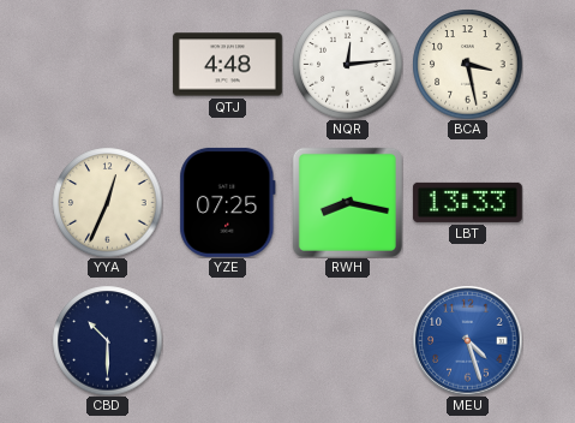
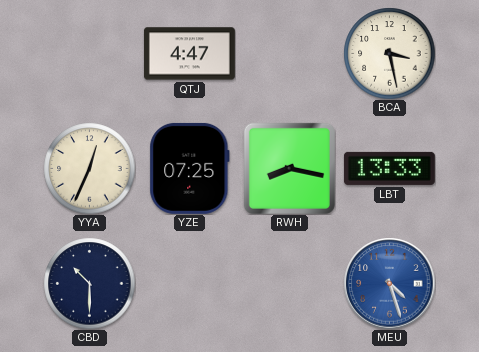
QTJ: 4:48 -> 4:47
NQR: 12:14 -> none
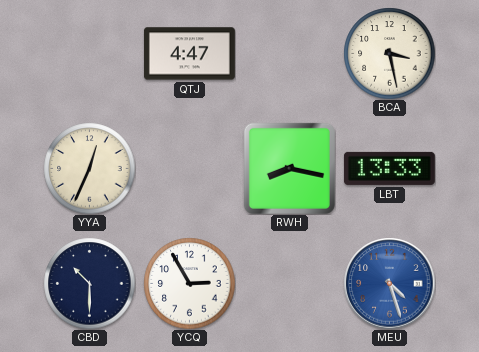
YZE: 07:25 -> none
YCQ: none -> 2:55
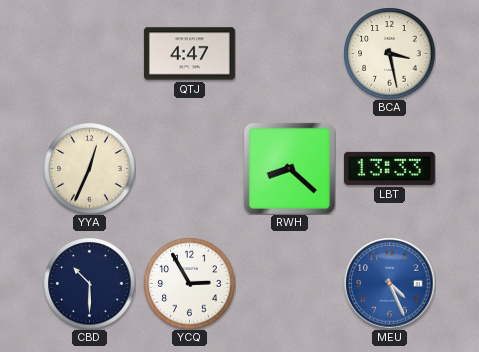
RWH: 8:17 -> 8:22
MEU: 4:27 -> 4:26
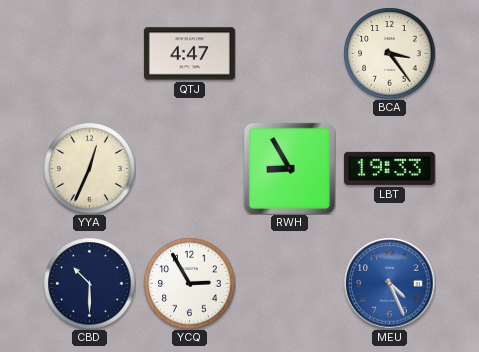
BCA: 3:28 -> 3:24
RWH: 8:22 -> 8:55
LBT: 13:33 -> 19:33
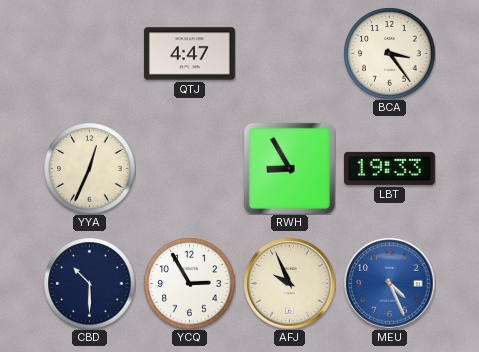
AFJ: none -> 9:56
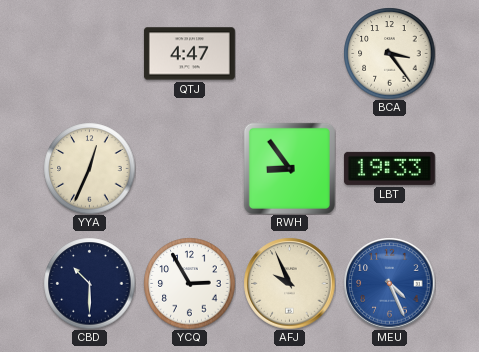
RWH: 8:55 -> 8:54
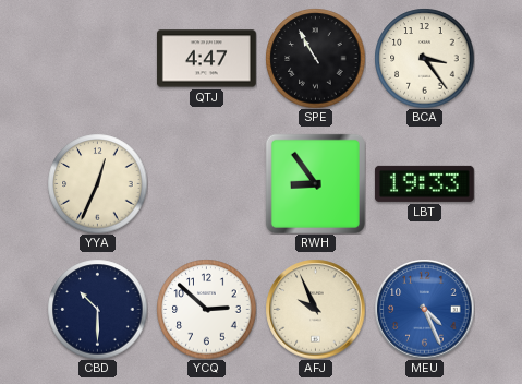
SPE: none -> 10:55
YCQ: 2:55 -> 2:52
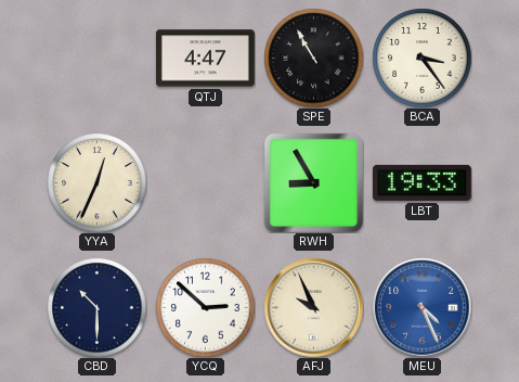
RWH: 8:54 -> 8:55
